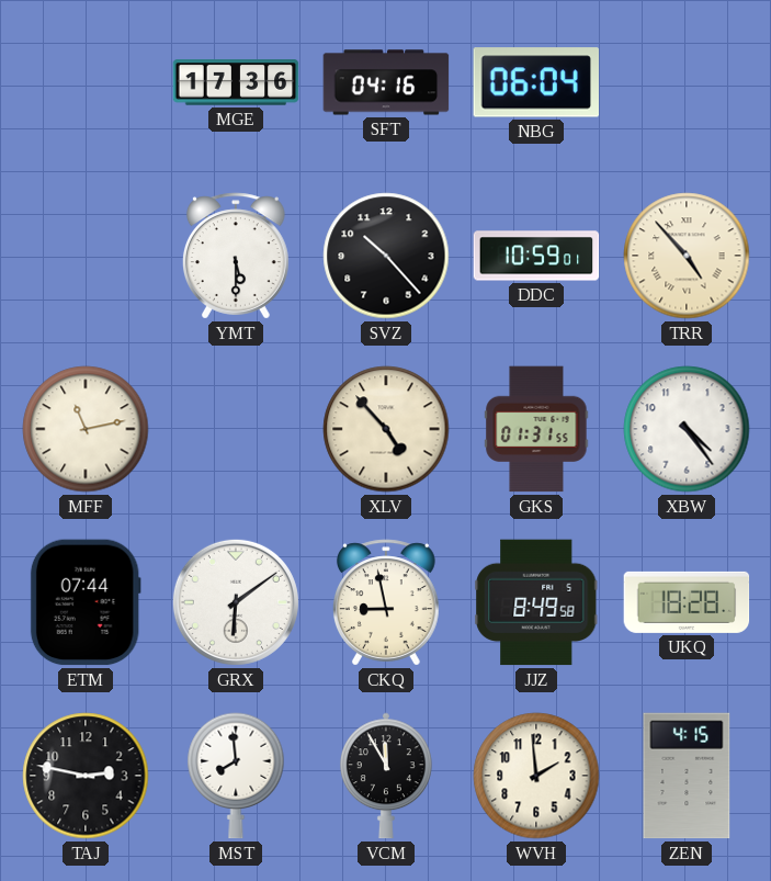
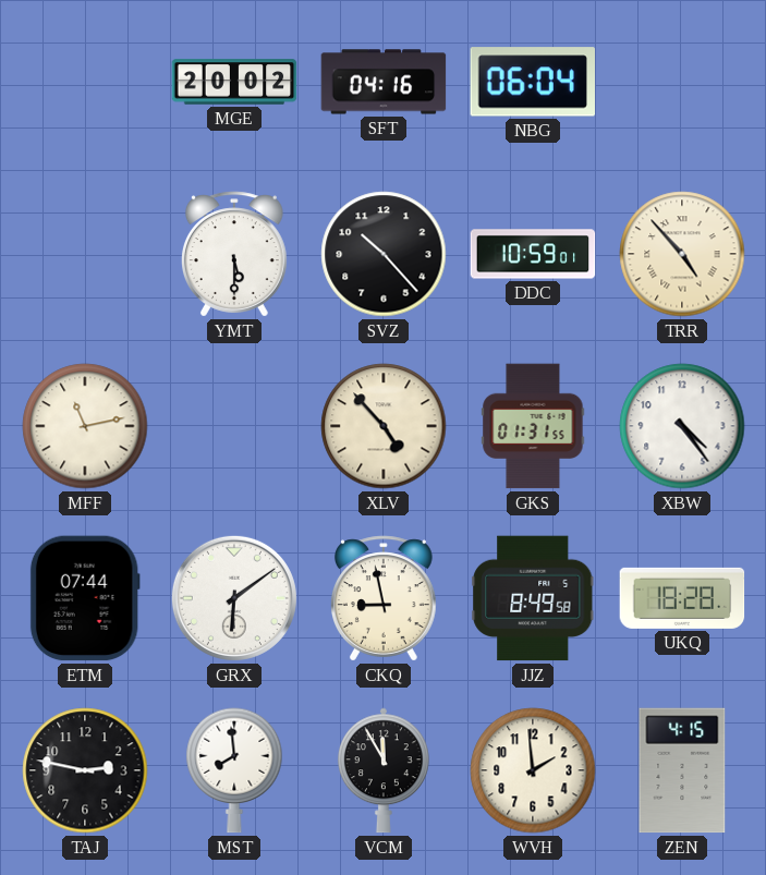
MGE: 17:36 -> 20:02
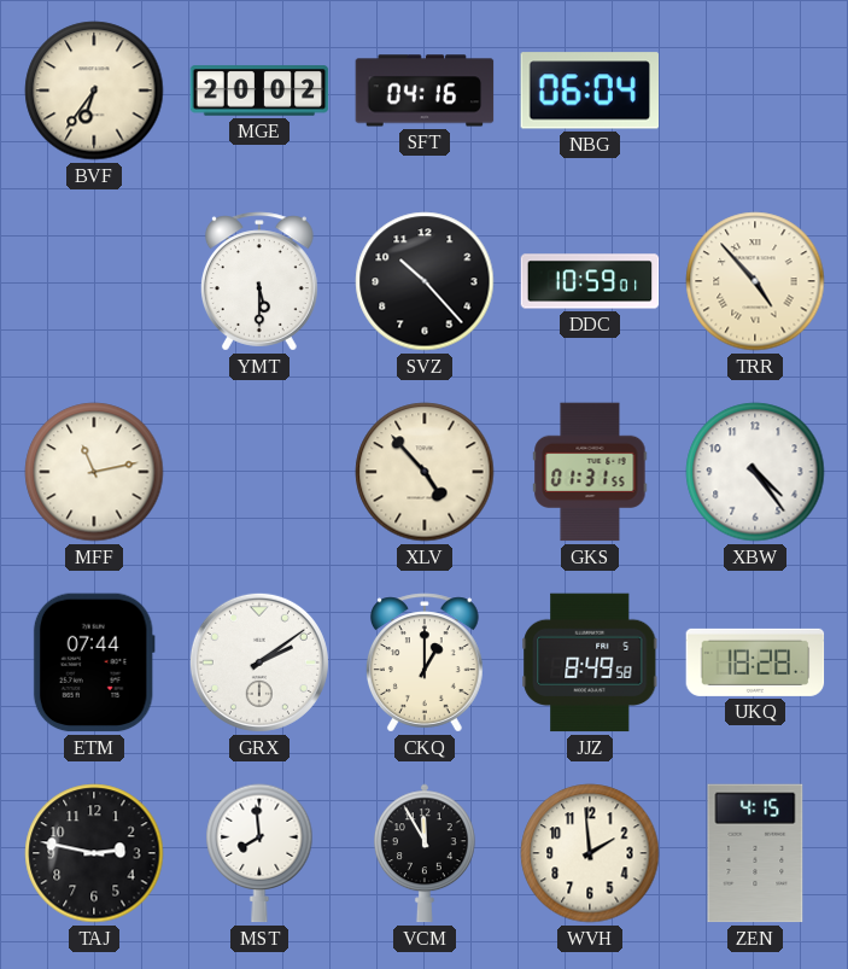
BVF: none -> 6:36
GRX: 6:09 -> 2:09
CKQ: 8:58 -> 1:00
